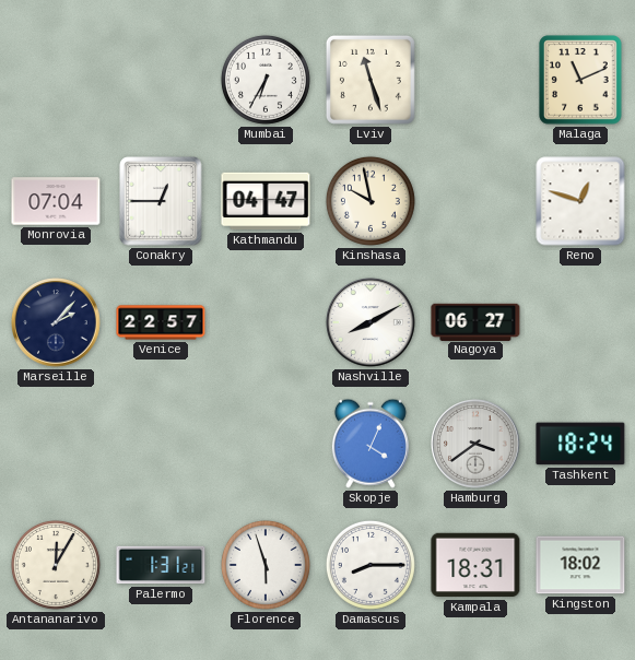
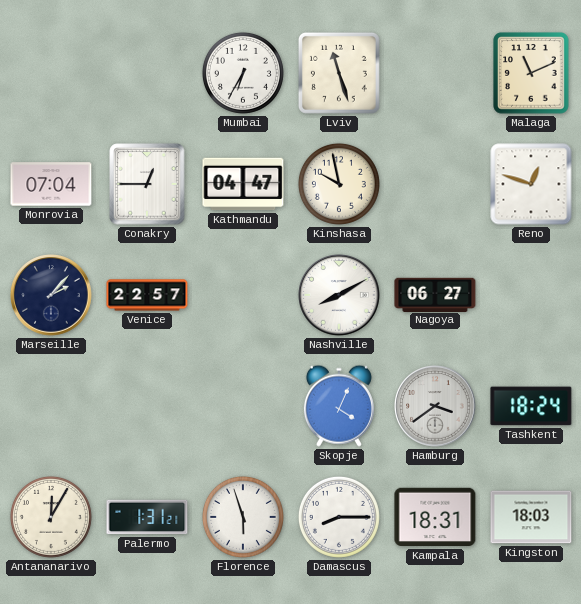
Kingston: 18:02 -> 18:03
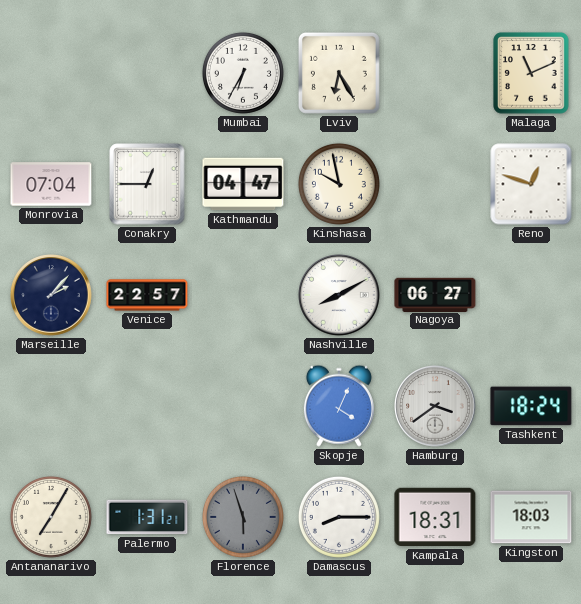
Lviv: 11:27 -> 6:25
Antananarivo: 12:05 -> 7:05
Florence dial: white -> grey
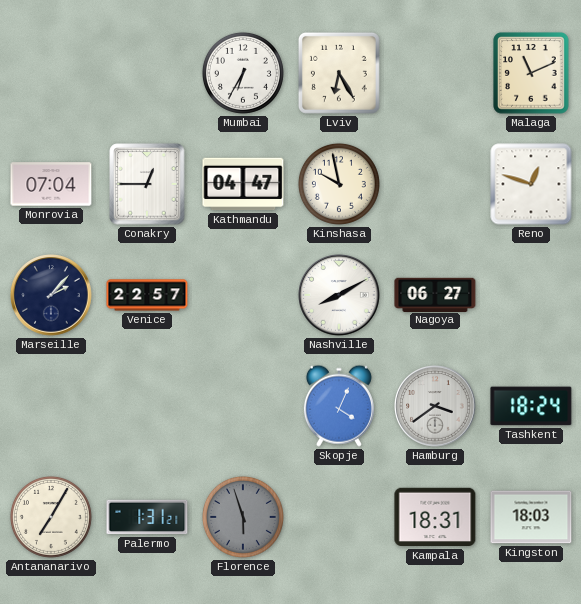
Damascus: 8:15 -> none
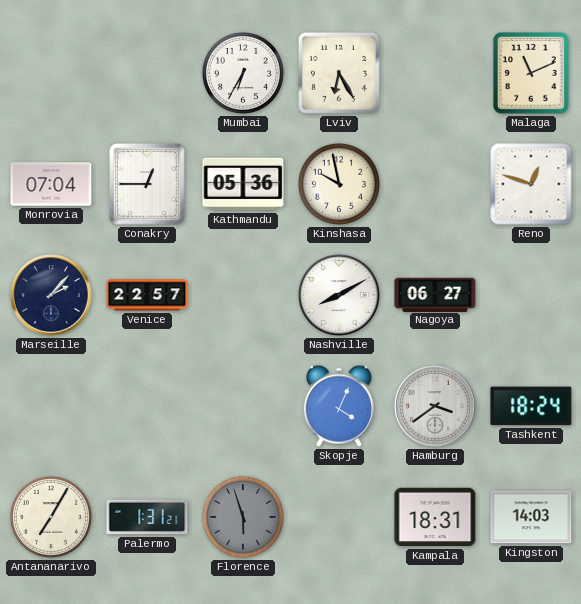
Kathmandu: 04:47 -> 05:36
Kingston: 18:03 -> 14:03
